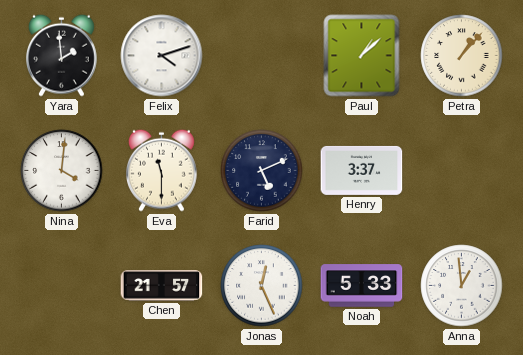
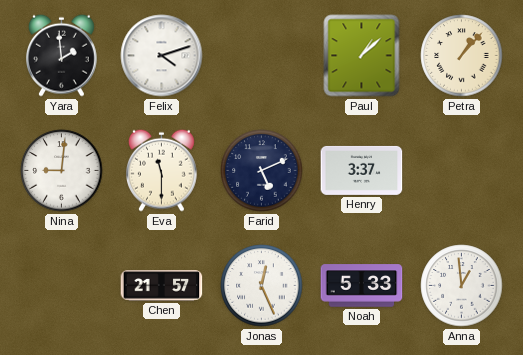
Nina: 4:01 -> 9:01
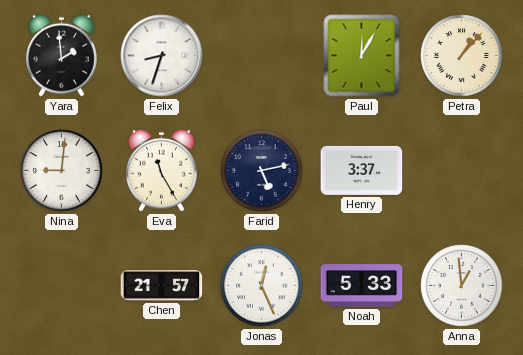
Felix: 4:12 -> 8:33
Paul: 1:08 -> 12:05
Eva: 11:30 -> 11:25
Farid: 5:11 -> 5:13
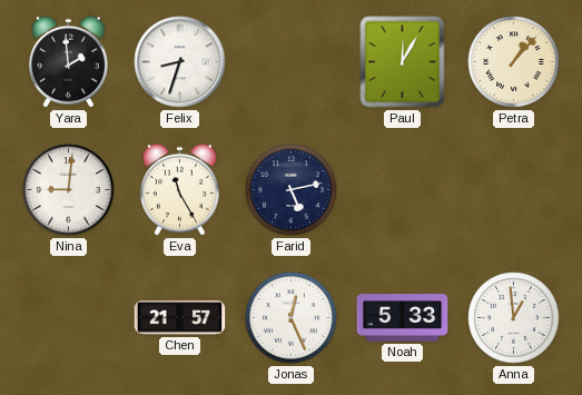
Henry: 3:37 -> none
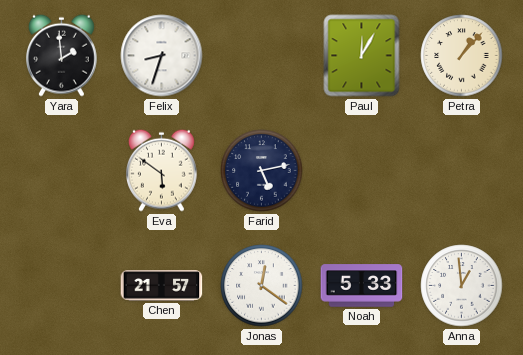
Nina: 9:01 -> none
Eva: 11:25 -> 5:51
Jonas: 12:26 -> 12:21
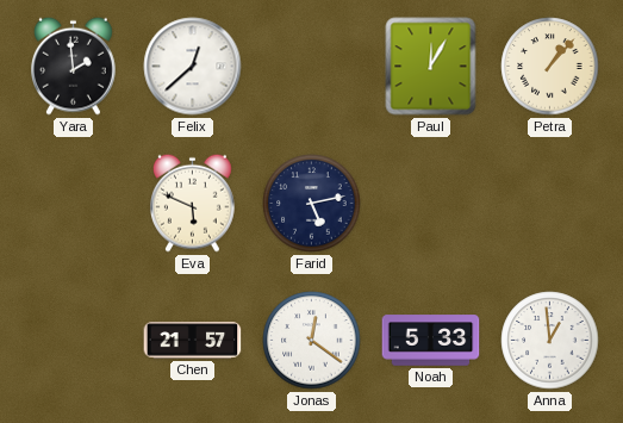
Felix: 8:33 -> 12:38
Eva: 5:51 -> 5:49
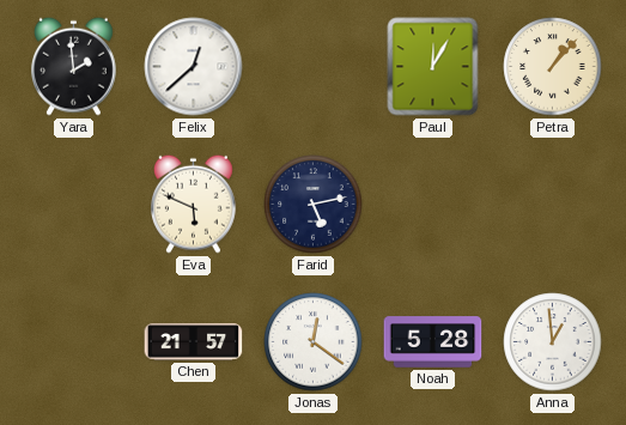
Noah: 5:33 -> 5:28
